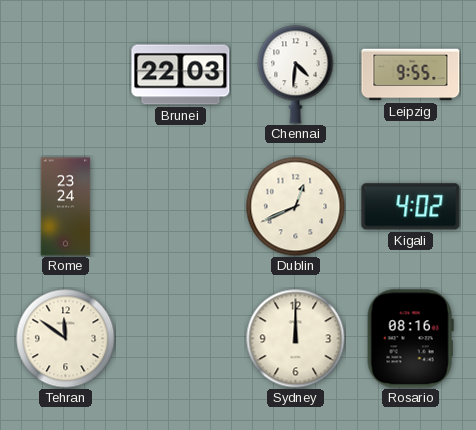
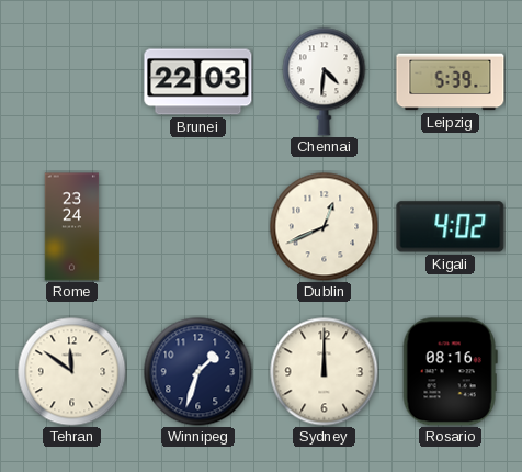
Leipzig: 9:55 -> 5:39
Winnipeg: none -> 1:33
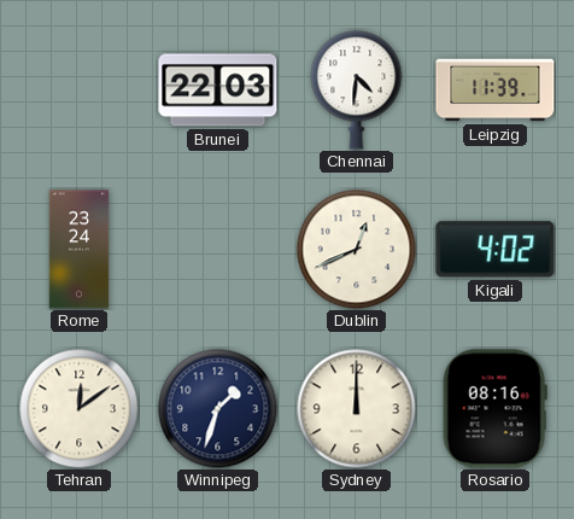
Leipzig: 5:39 -> 11:39
Tehran: 11:51 -> 12:09
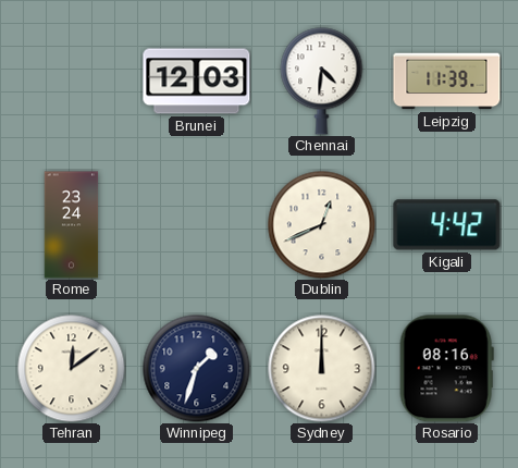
Brunei: 22:03 -> 12:03
Kigali: 4:02 -> 4:42
